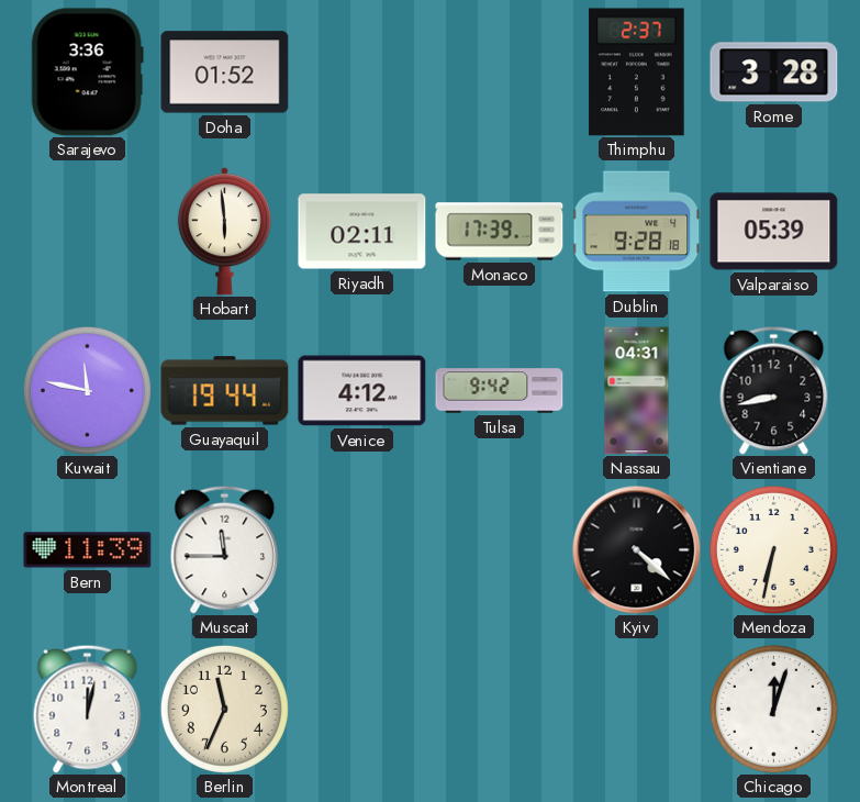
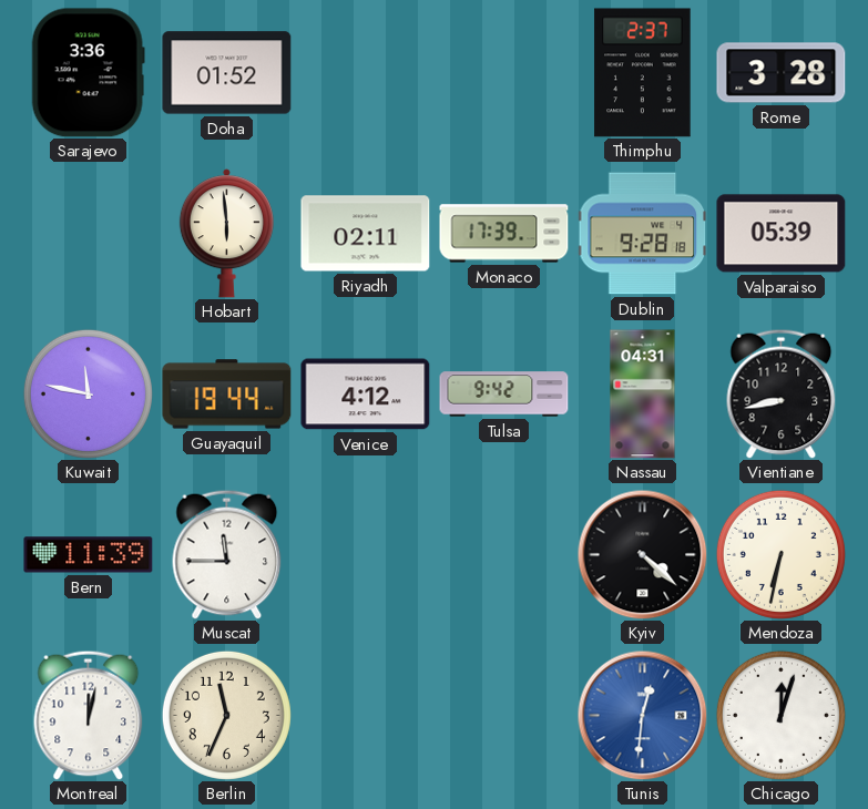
Tunis: none -> 12:31
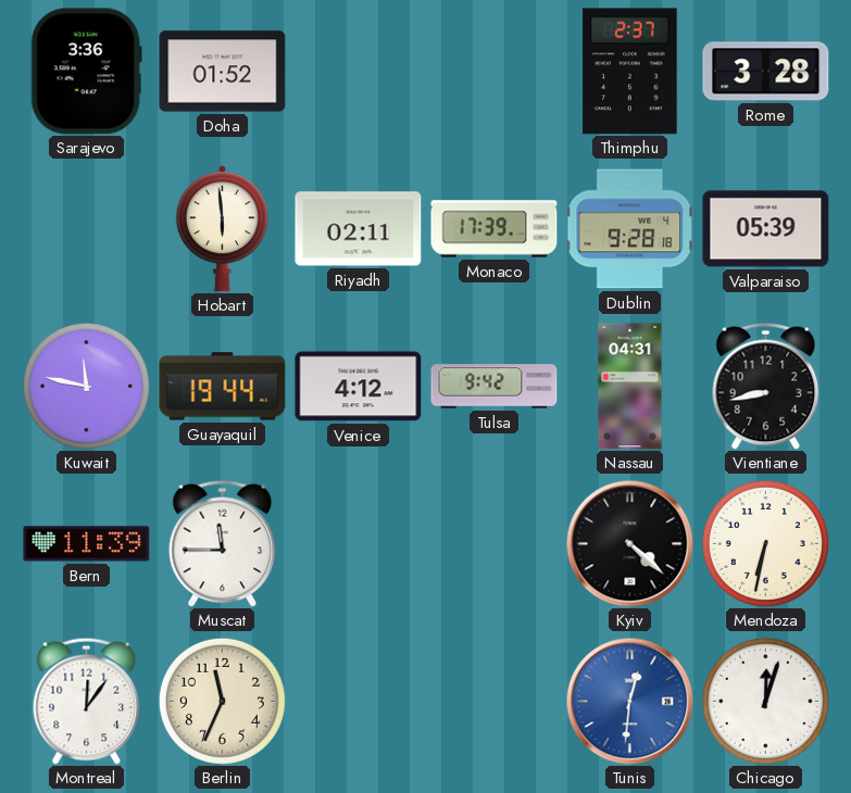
Montreal: 12:02 -> 12:06
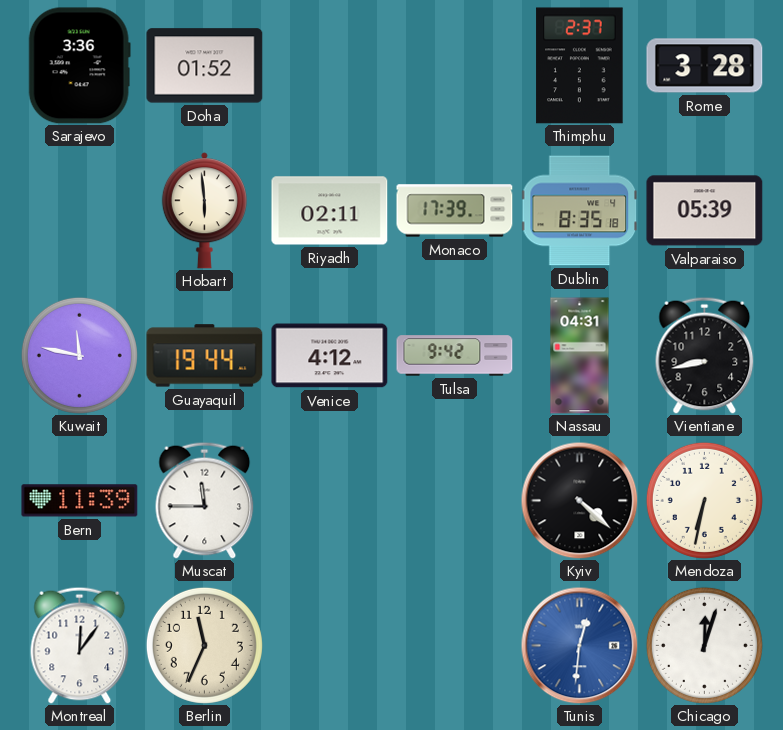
Dublin: 9:28 -> 8:35
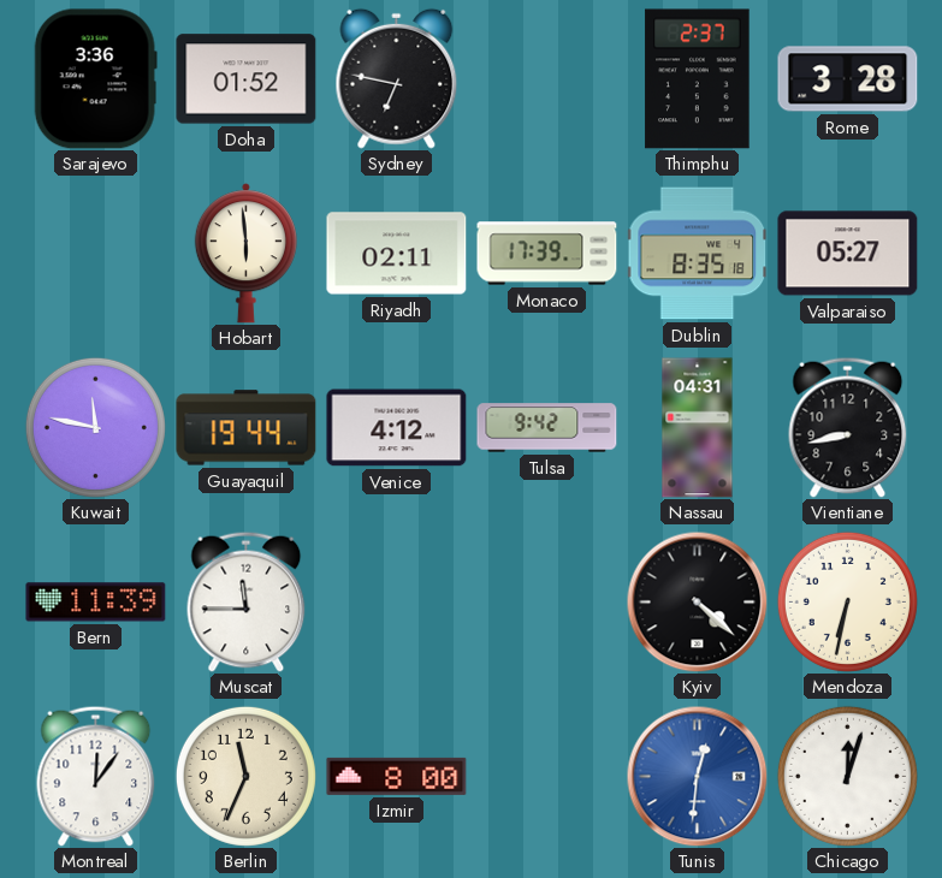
Sydney: none -> 6:47
Valparaiso: 05:39 -> 05:27
Izmir: none -> 8:00
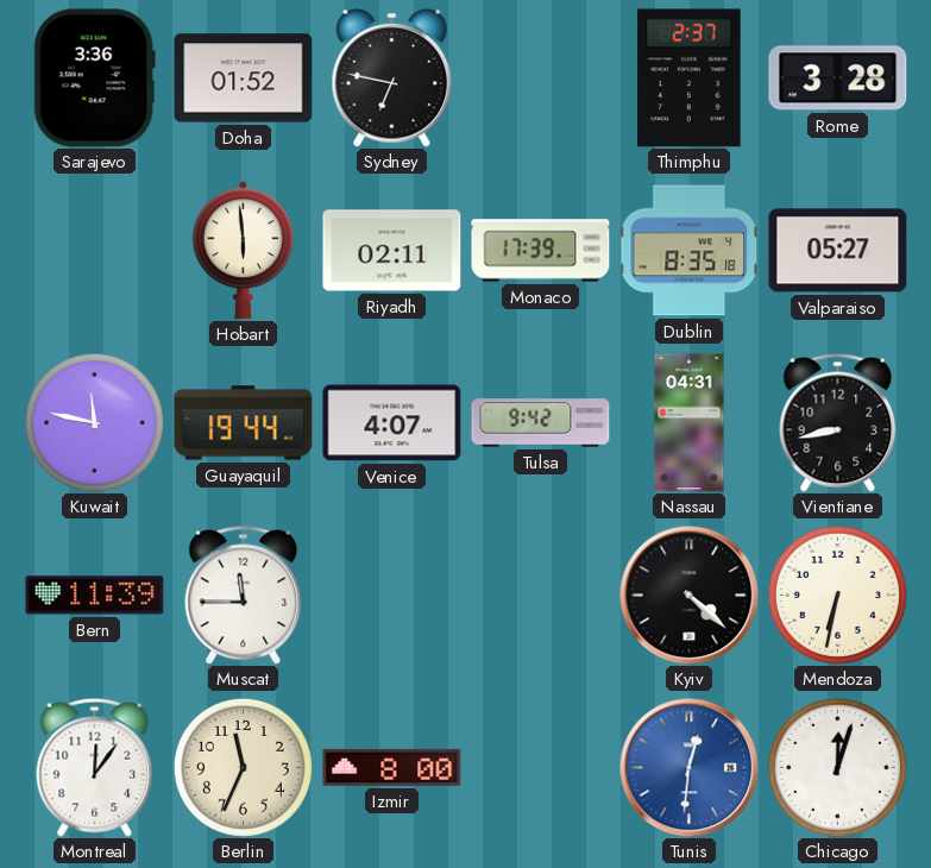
Venice: 4:12 -> 4:07
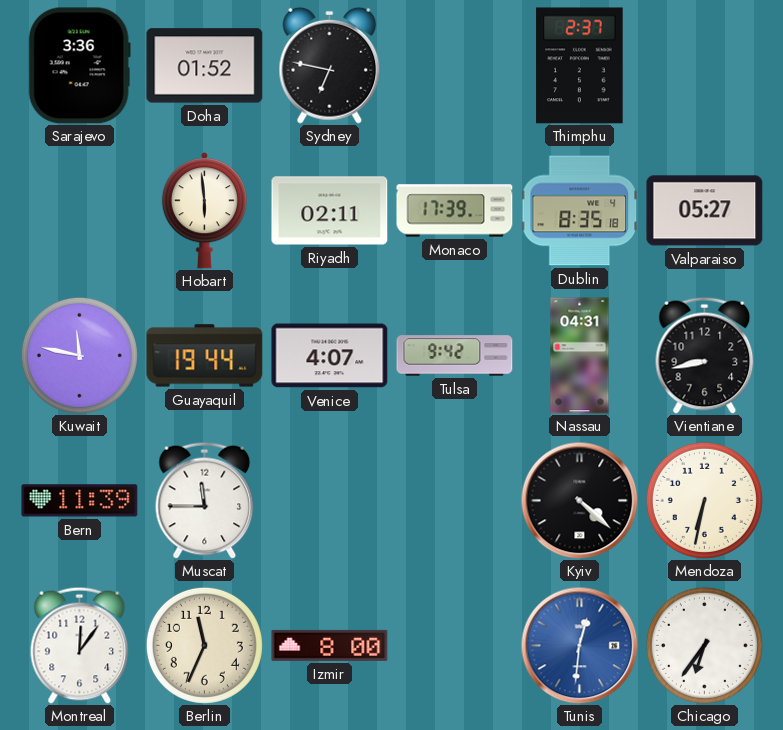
Rome: 3:28 -> none
Chicago: 12:03 -> 6:36
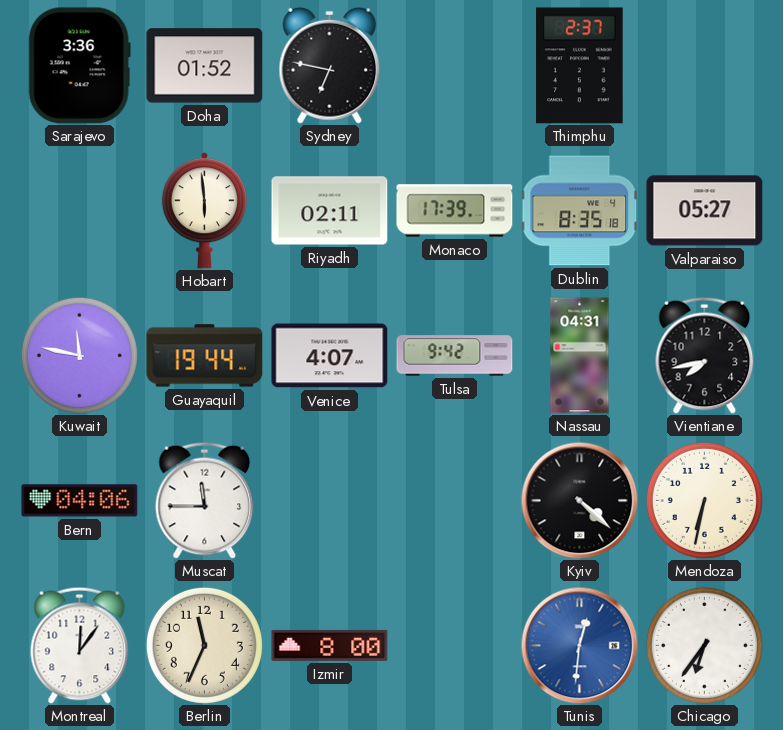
Vientiane: 8:43 -> 7:43
Bern: 11:39 -> 04:06
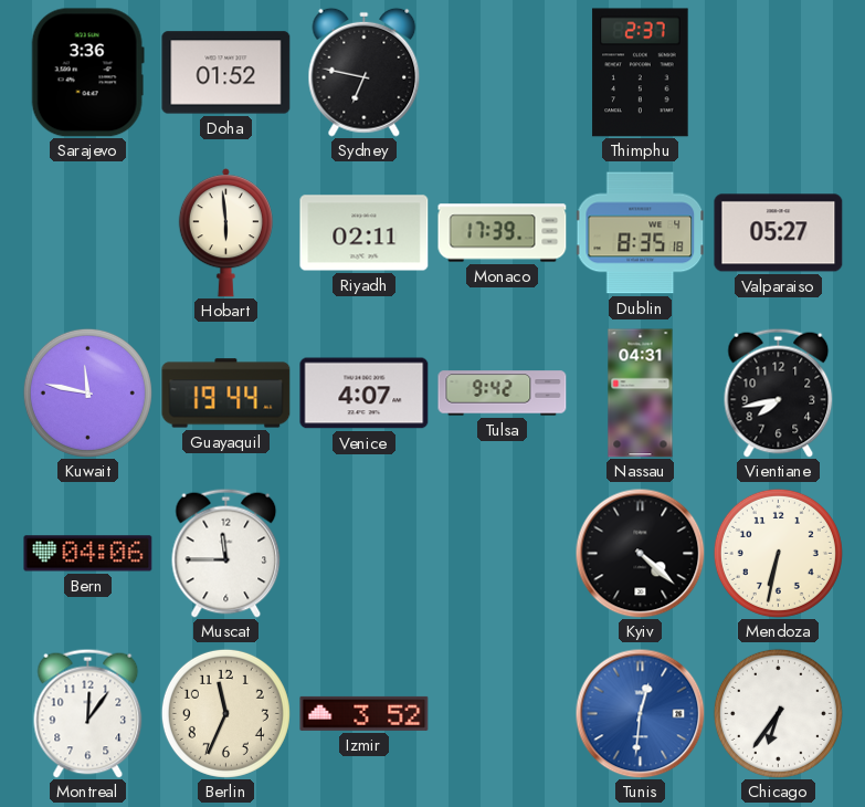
Izmir: 8:00 -> 3:52
